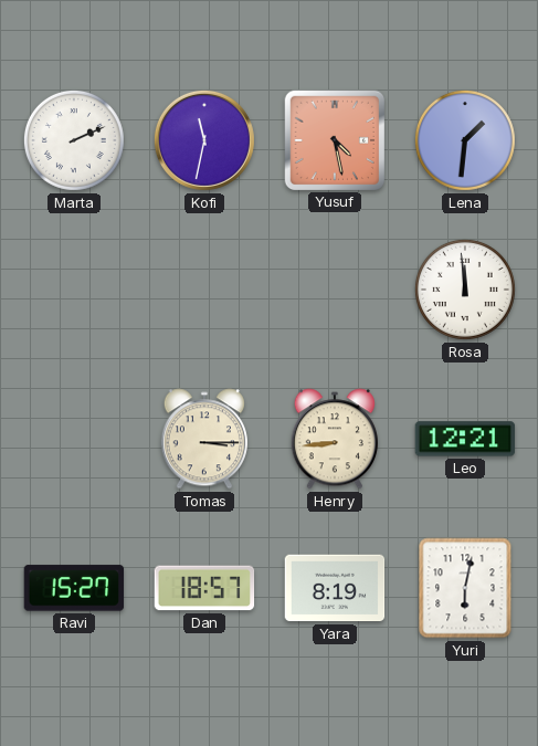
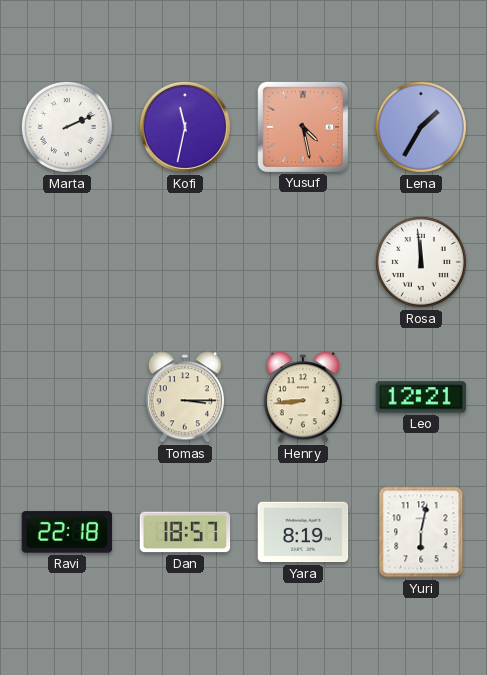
Lena: 1:31 -> 1:35
Ravi: 15:27 -> 22:18
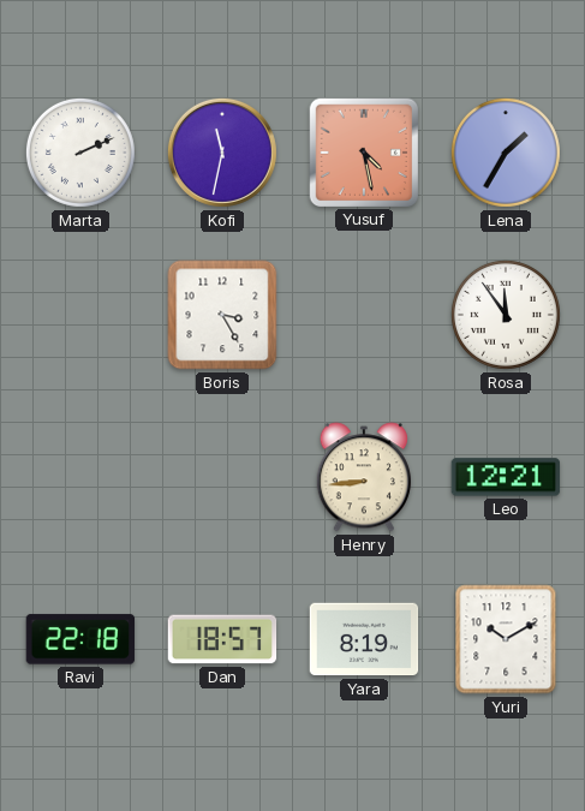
Boris: none -> 3:25
Rosa: 11:59 -> 11:54
Tomas: 3:15 -> none
Yuri: 6:02 -> 10:10
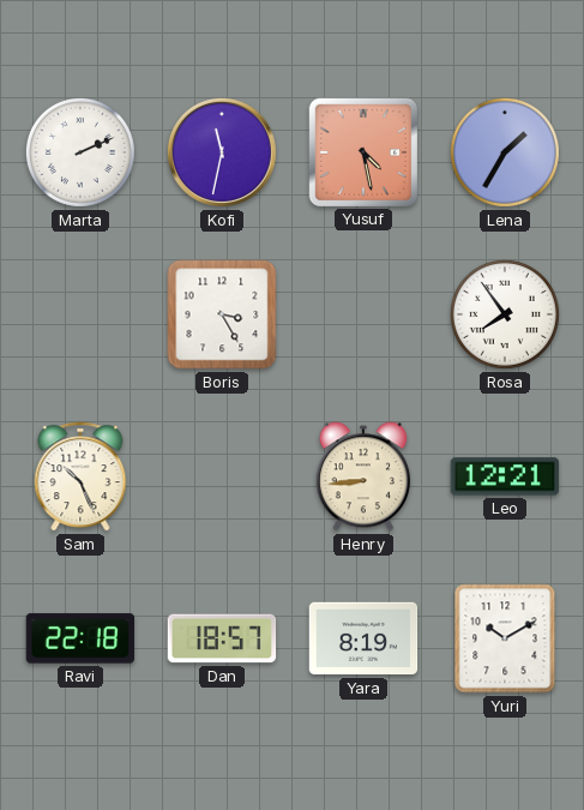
Rosa: 11:54 -> 7:54
Sam: none -> 10:26
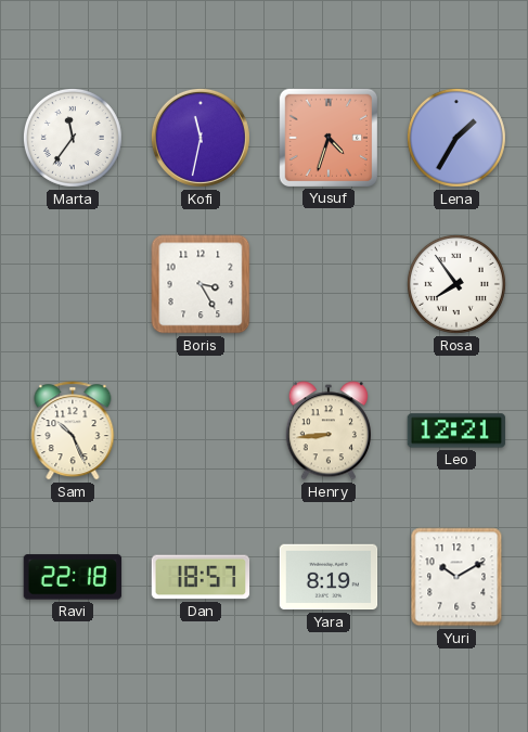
Marta: 2:11 -> 11:36
Yusuf: 4:28 -> 4:33
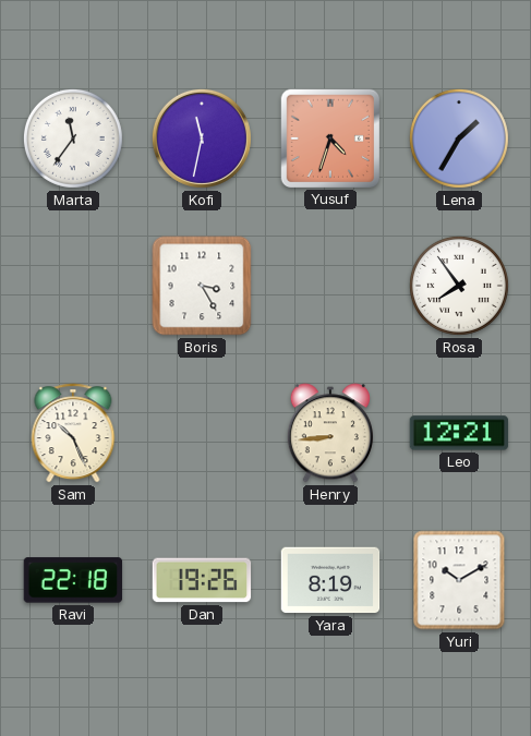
Dan: 18:57 -> 19:26
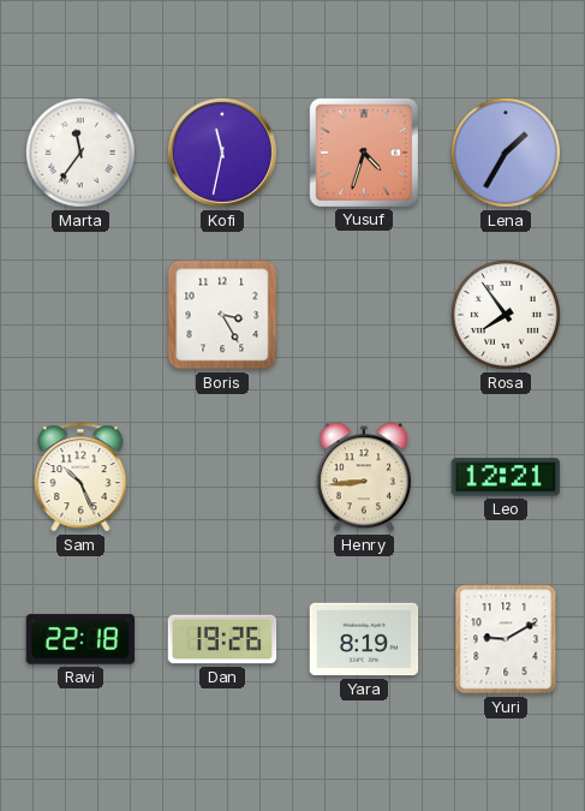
Yuri: 10:10 -> 9:10
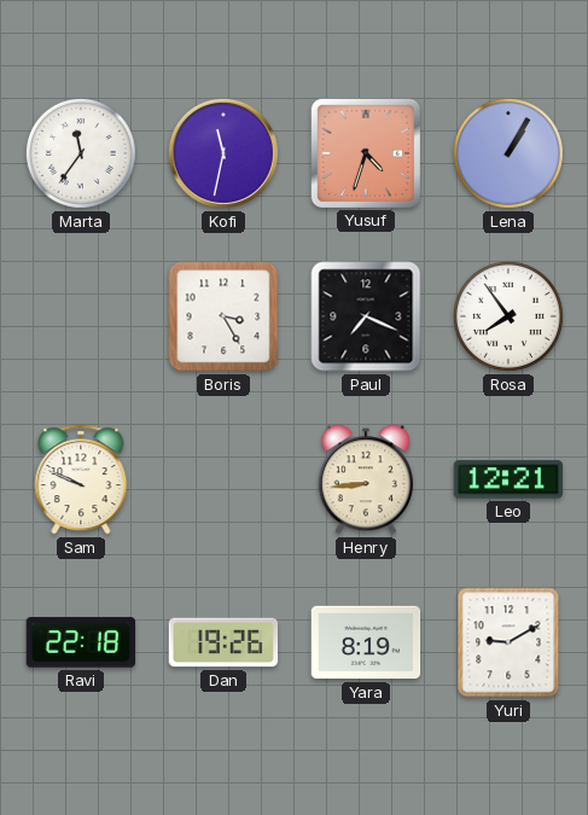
Lena: 1:35 -> 1:05
Paul: none -> 7:19
Sam: 10:26 -> 9:49
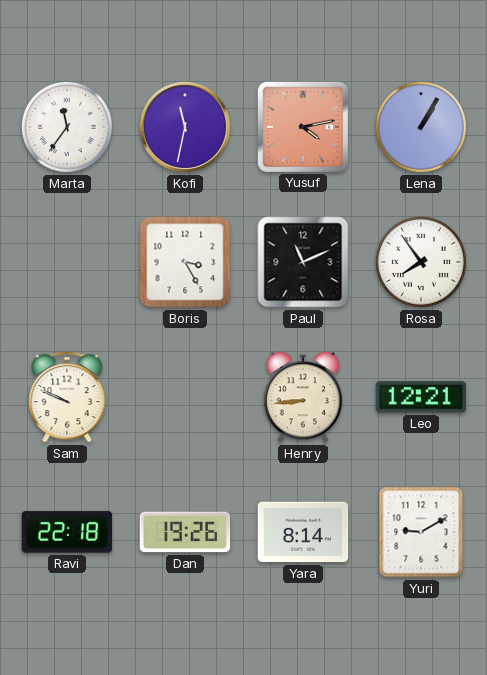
Yusuf: 4:33 -> 4:13
Paul: 7:19 -> 11:11
Yara: 8:19 -> 8:14
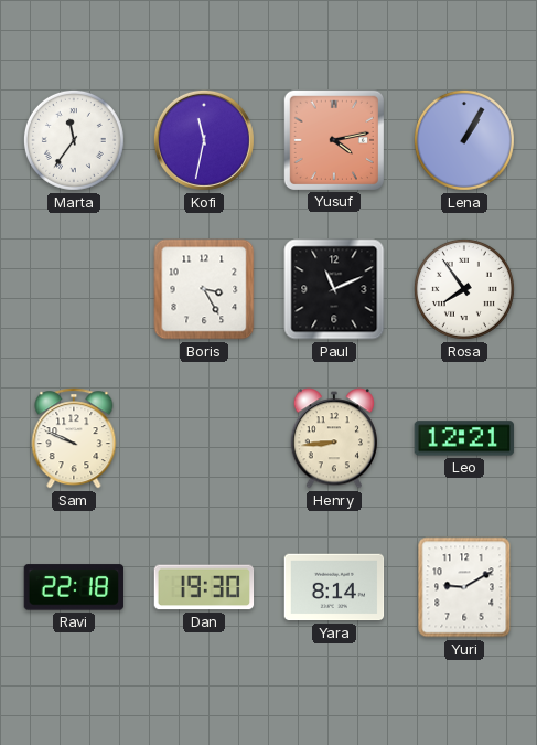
Dan: 19:26 -> 19:30
